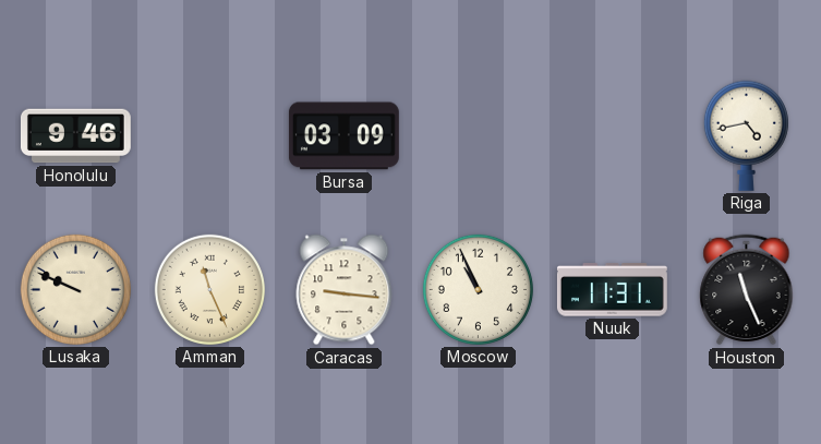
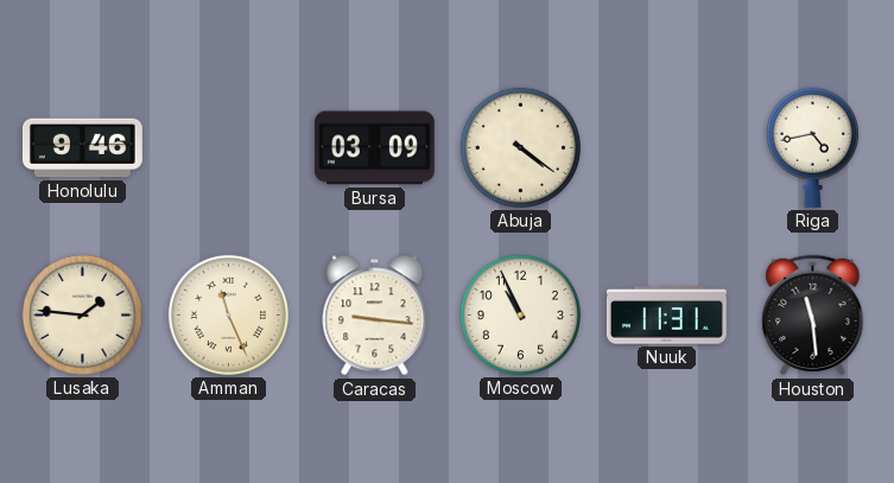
Abuja: none -> 4:21
Lusaka: 9:49 -> 1:46
Houston: 11:26 -> 11:29
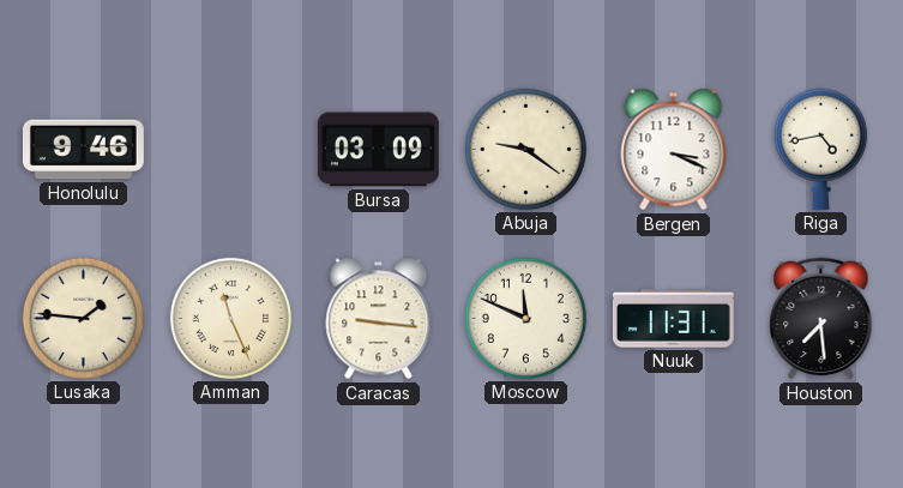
Abuja: 4:21 -> 9:21
Bergen: none -> 3:19
Moscow: 10:56 -> 11:49
Houston: 11:29 -> 7:29
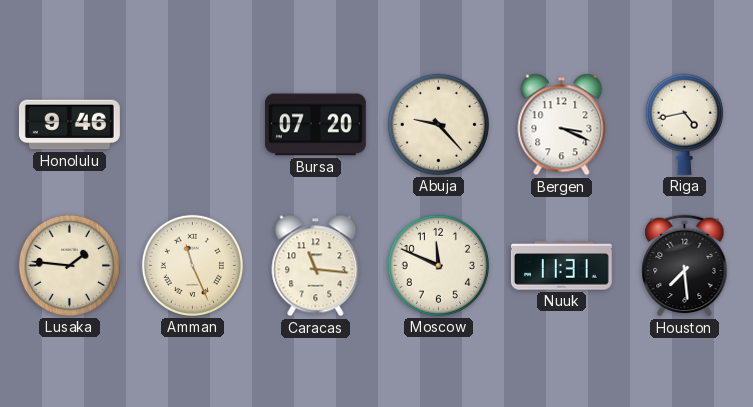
Bursa: 03:09 -> 07:20
Abuja: 9:21 -> 9:23
Caracas: 9:16 -> 11:16
